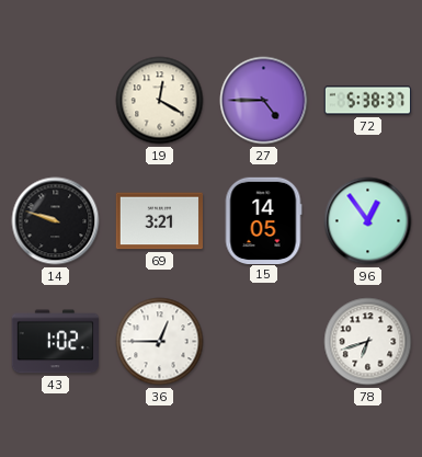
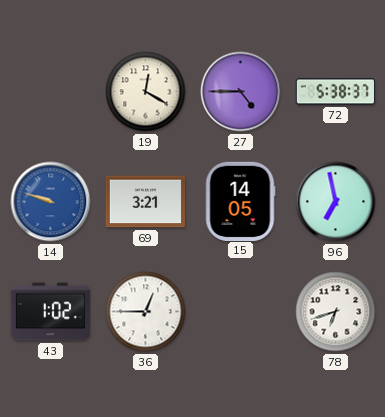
14 dial: black -> blue
96: 12:54 -> 6:58
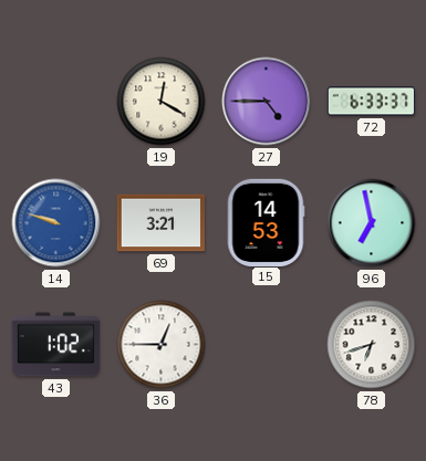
72: 5:38 -> 6:33
15: 14:05 -> 14:53
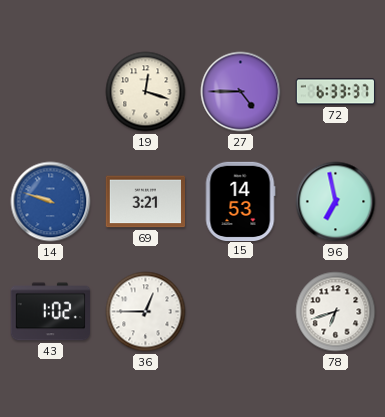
19: 12:20 -> 12:18
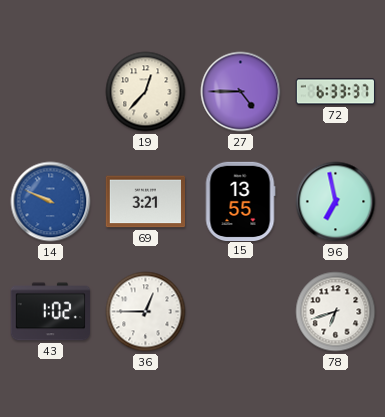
19: 12:18 -> 12:37
14: 9:48 -> 9:49
15: 14:53 -> 13:55
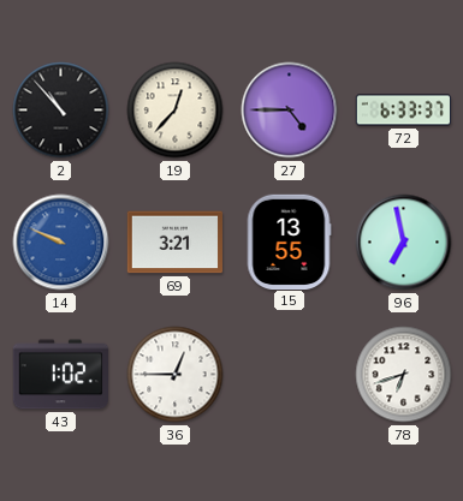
2: none -> 10:53
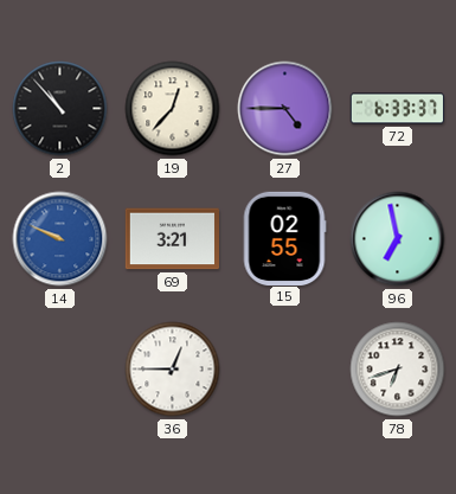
15: 13:55 -> 02:55
43: 1:02 -> none
